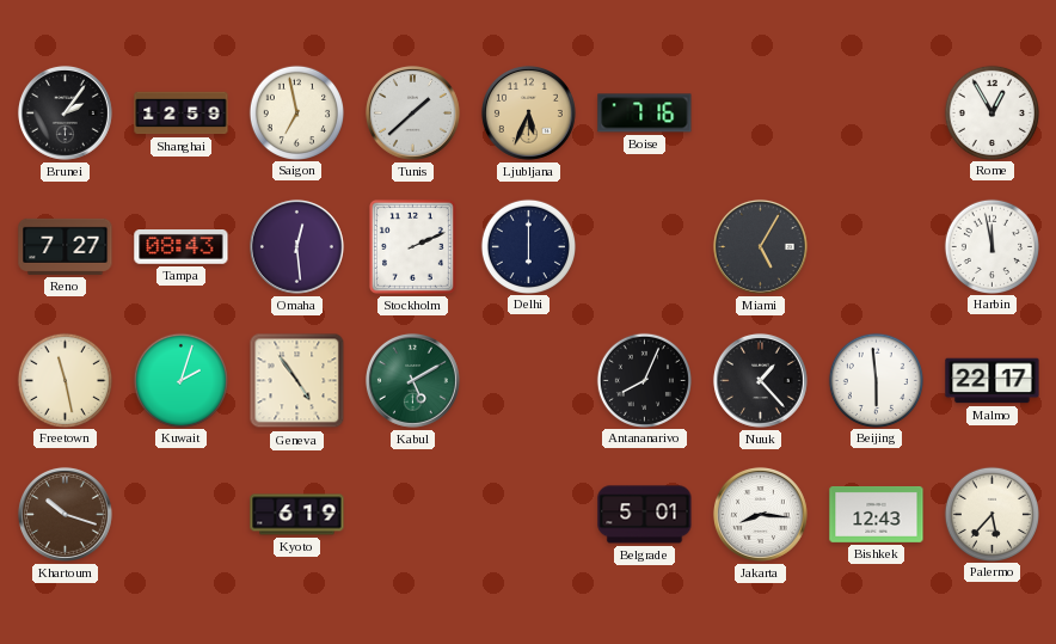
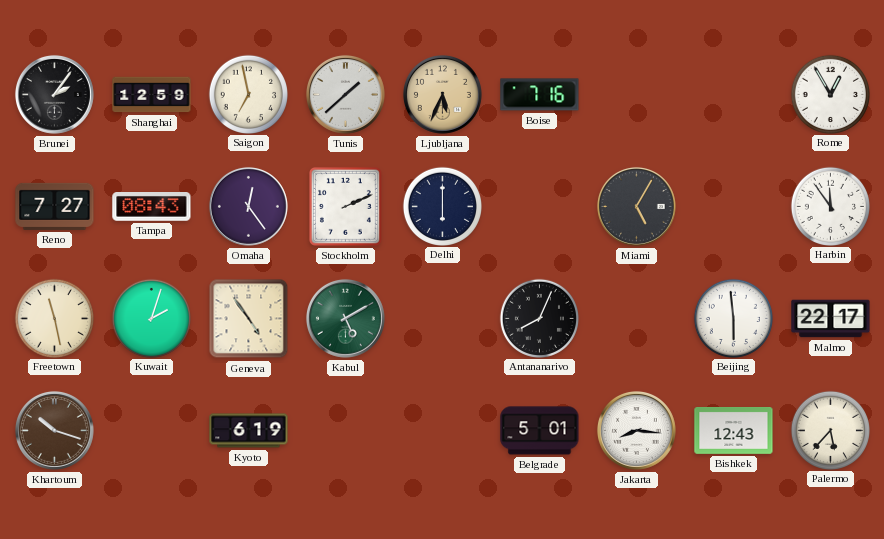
Omaha: 12:29 -> 12:24
Harbin: 11:58 -> 11:54
Nuuk: 1:23 -> none
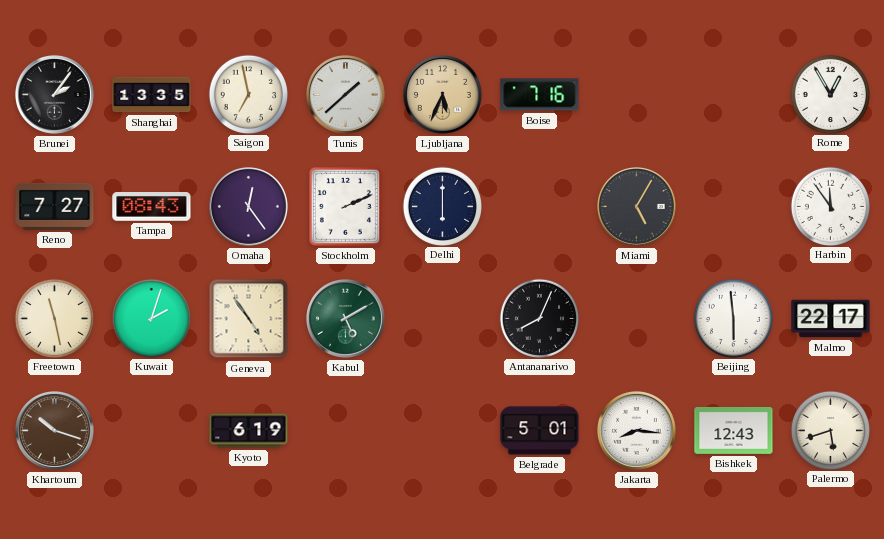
Shanghai: 12:59 -> 13:35
Palermo: 5:37 -> 5:42
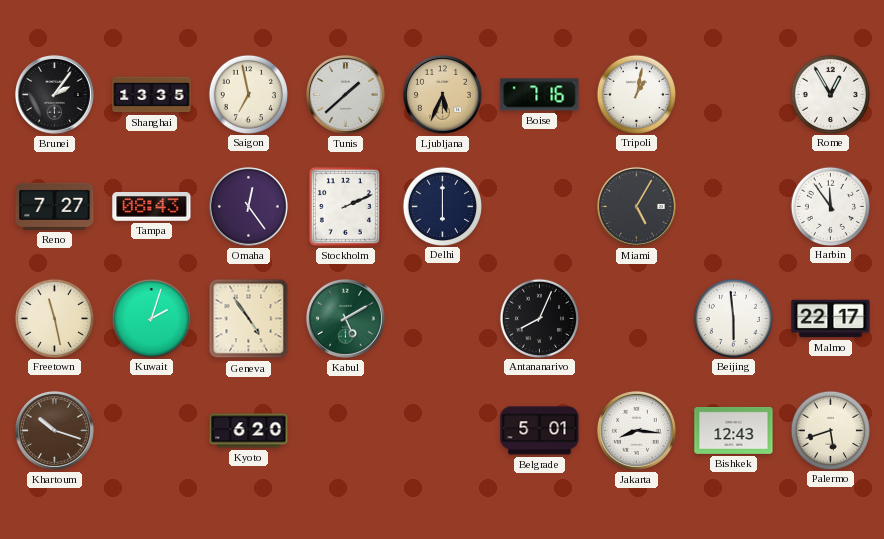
Tripoli: none -> 1:02
Kyoto: 6:19 -> 6:20
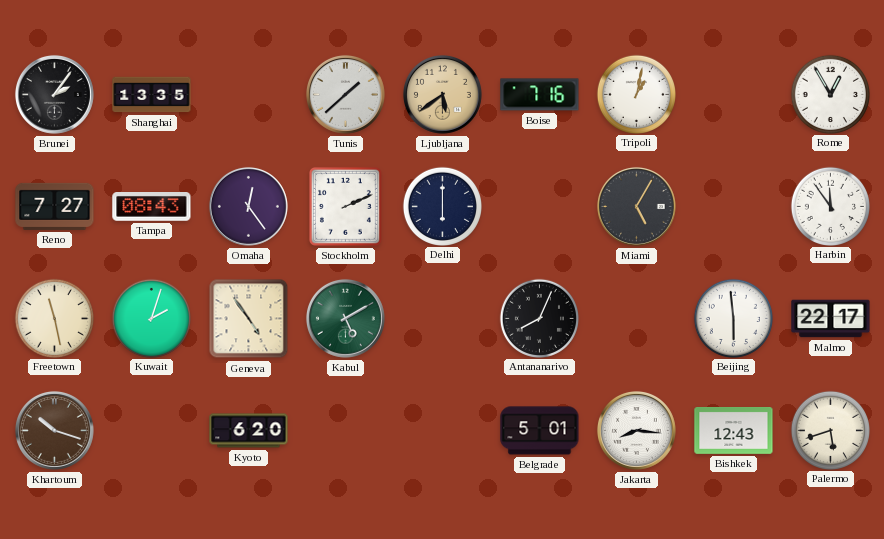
Saigon: 6:58 -> none
Ljubljana: 5:34 -> 5:39
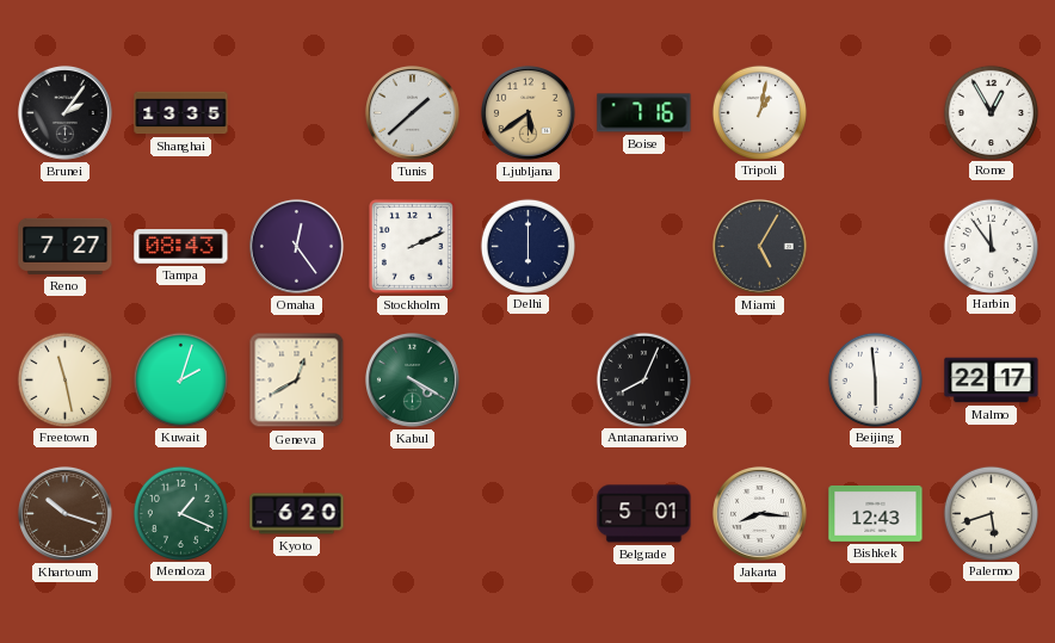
Geneva: 4:54 -> 12:40
Kabul: 5:10 -> 4:20
Mendoza: none -> 1:19
